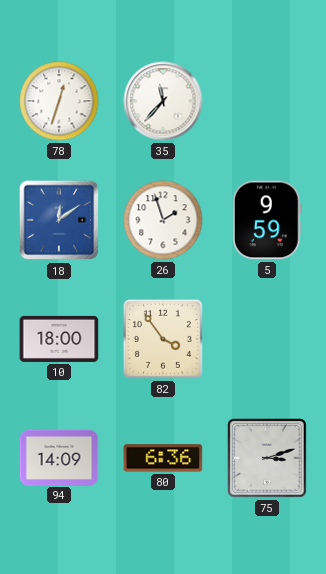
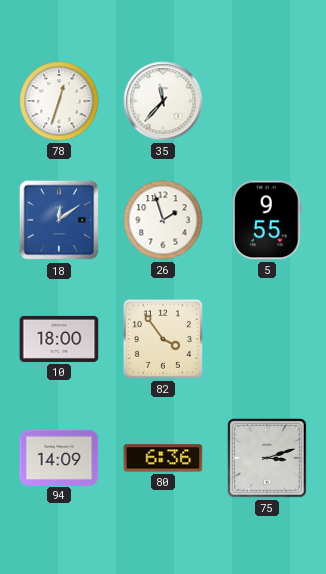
5: 9:59 -> 9:55
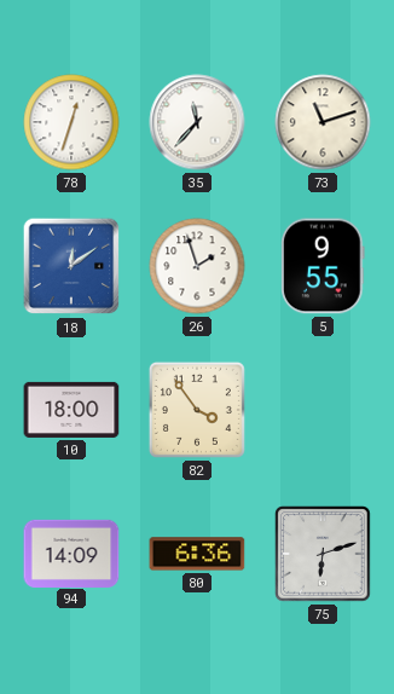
73: none -> 11:12
75: 3:12 -> 6:12
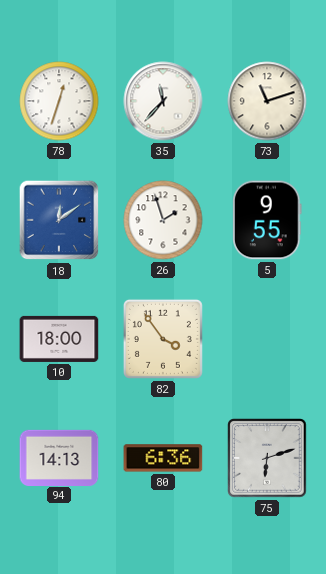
94: 14:09 -> 14:13
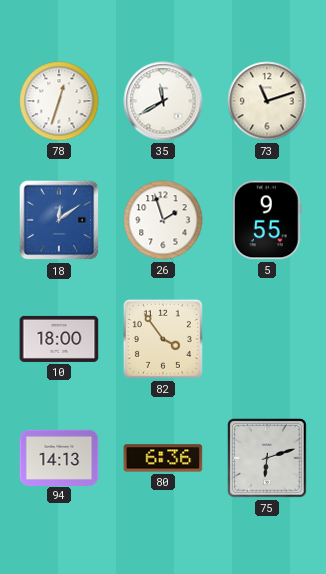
35: 11:37 -> 11:40
